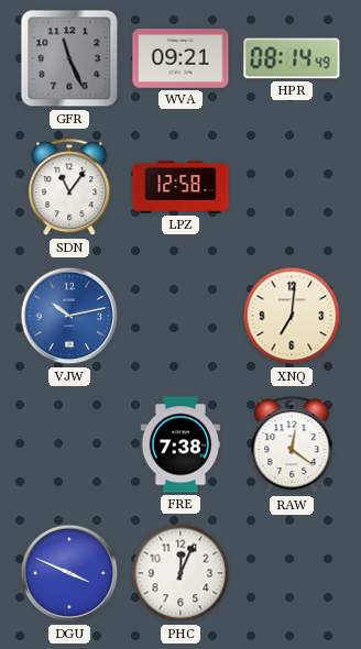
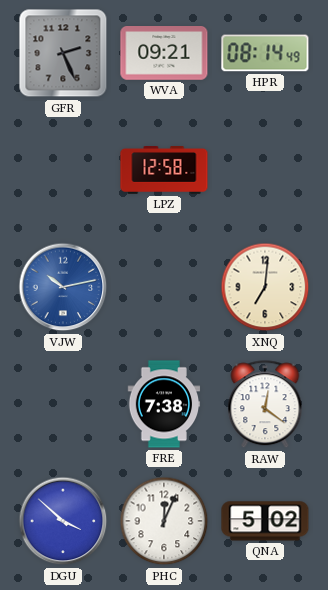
GFR: 11:26 -> 2:26
SDN: 11:06 -> none
DGU: 3:49 -> 3:52
QNA: none -> 5:02
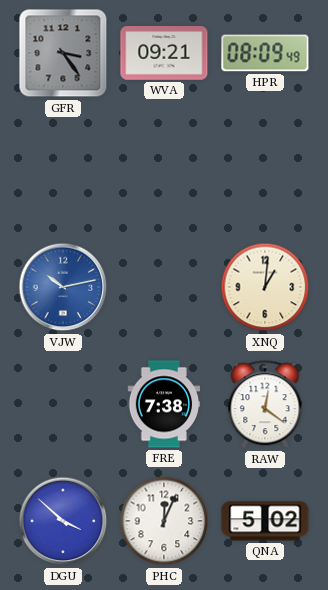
GFR: 2:26 -> 3:24
HPR: 08:14 -> 08:09
LPZ: 12:58 -> none
XNQ: 7:01 -> 1:01
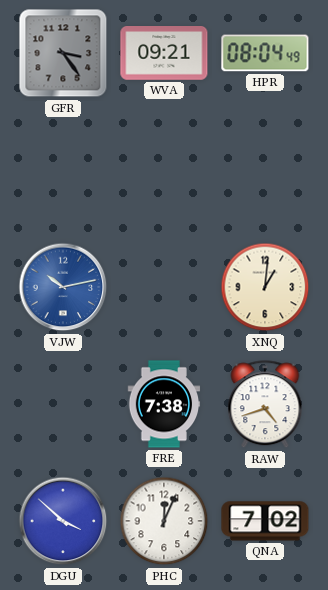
HPR: 08:09 -> 08:04
RAW: 12:21 -> 4:42
QNA: 5:02 -> 7:02
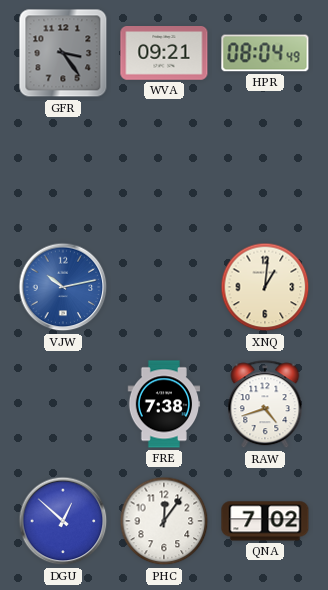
DGU: 3:52 -> 12:52
PHC: 12:04 -> 12:06
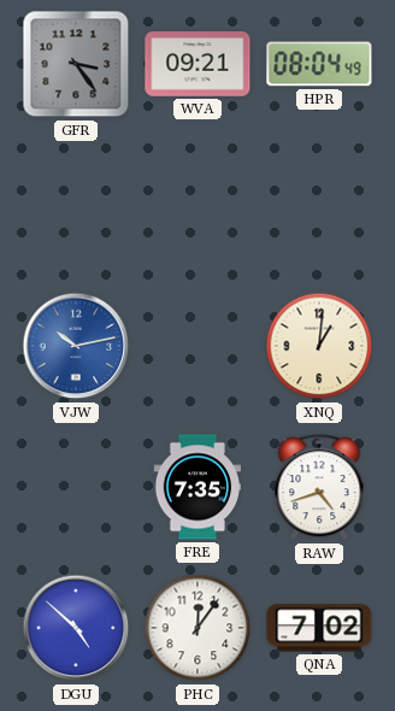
FRE: 7:38 -> 7:35
DGU: 12:52 -> 4:52
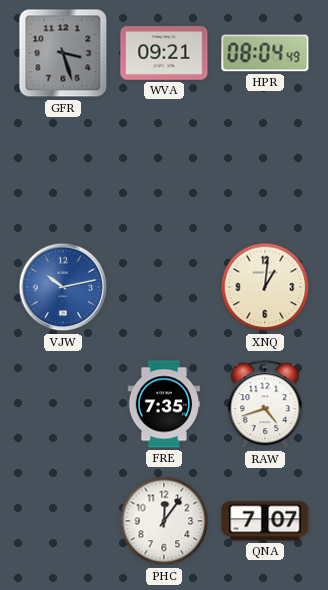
GFR: 3:24 -> 3:27
DGU: 4:52 -> none
QNA: 7:02 -> 7:07
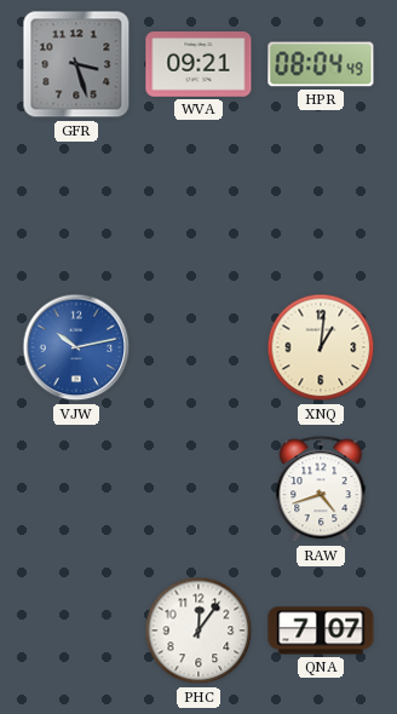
FRE: 7:35 -> none
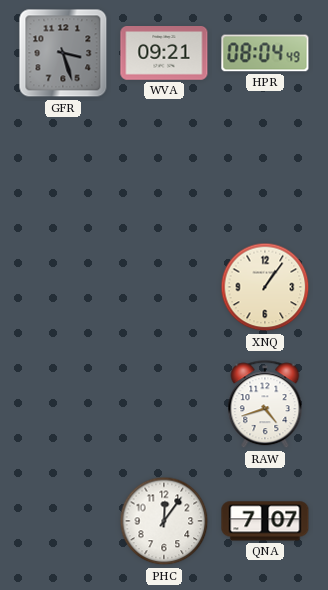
VJW: 10:13 -> none
XNQ: 1:01 -> 1:06
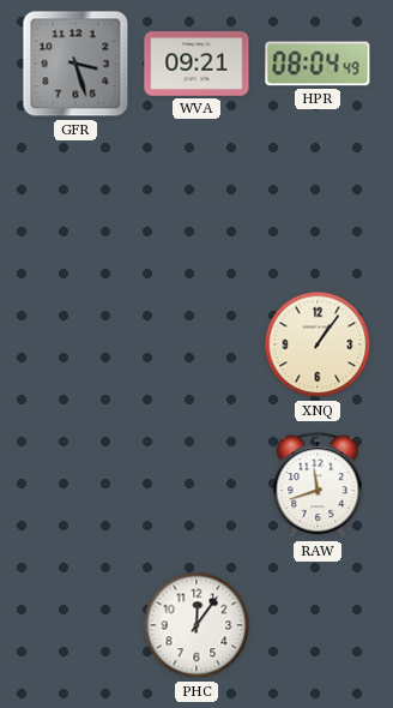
RAW: 4:42 -> 11:42
QNA: 7:07 -> none
